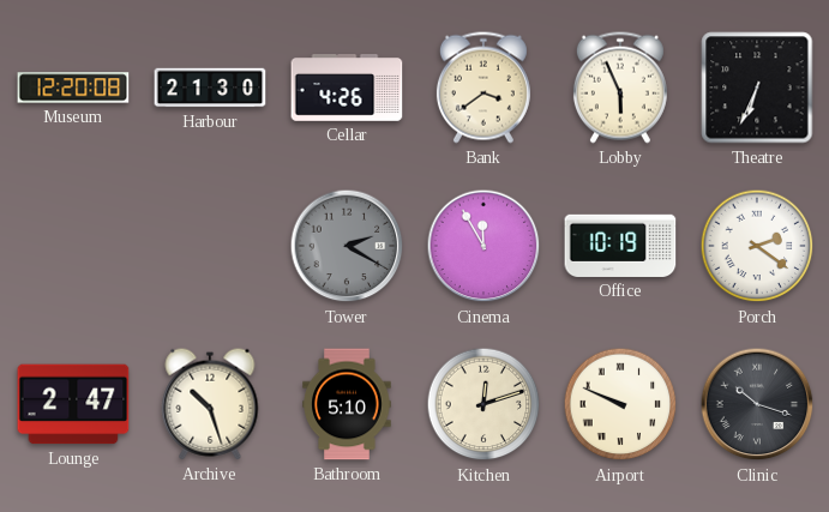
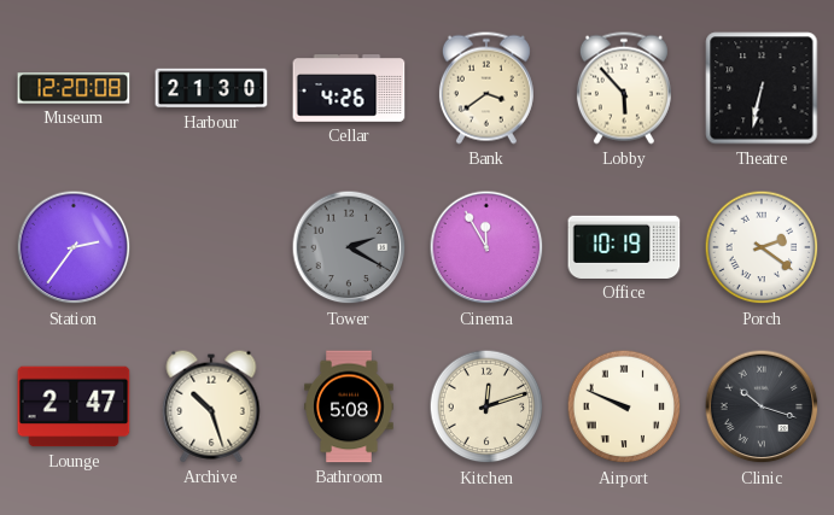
Lobby: 5:56 -> 5:53
Theatre: 6:34 -> 6:32
Station: none -> 2:36
Bathroom: 5:10 -> 5:08
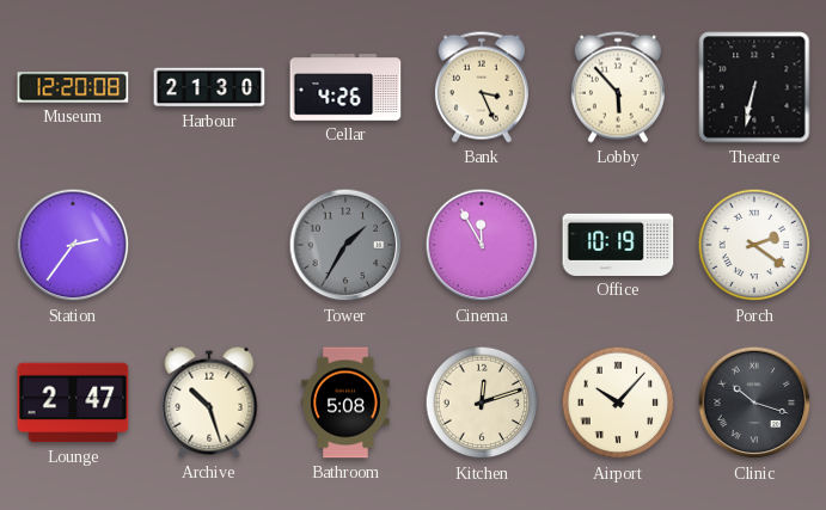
Bank: 3:39 -> 3:26
Tower: 2:20 -> 1:35
Airport: 9:49 -> 10:07
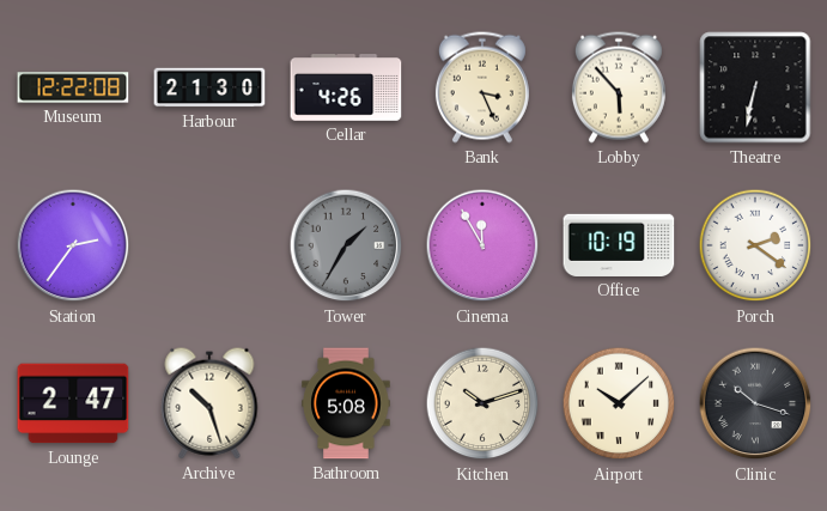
Museum: 12:20 -> 12:22
Kitchen: 12:12 -> 10:12
Airport: 10:07 -> 10:08
